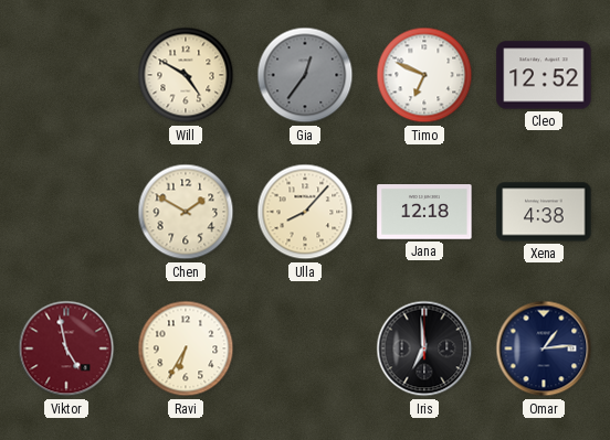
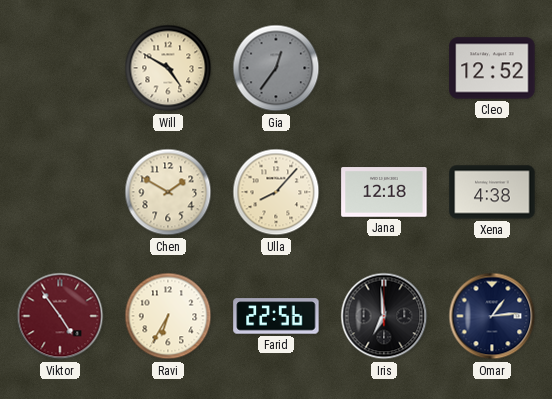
Timo: 6:49 -> none
Viktor: 4:58 -> 4:54
Farid: none -> 22:56
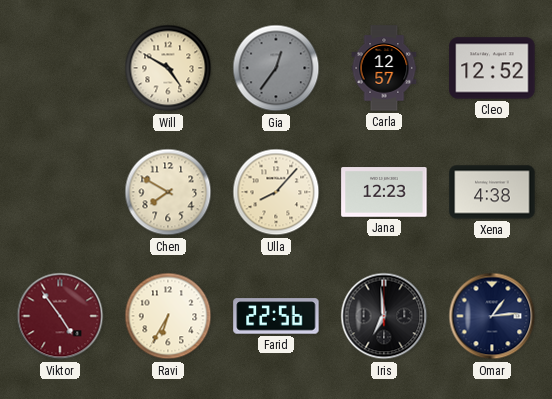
Carla: none -> 12:57
Chen: 1:50 -> 7:50
Jana: 12:18 -> 12:23
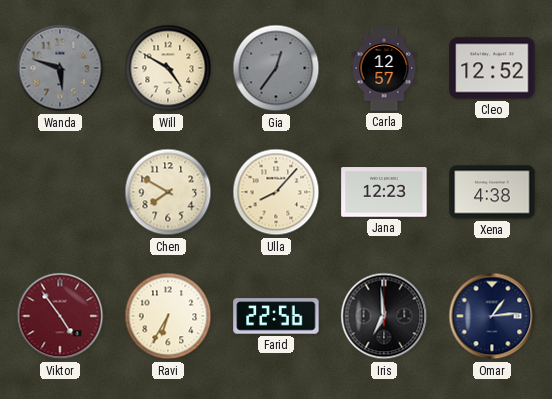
Wanda: none -> 5:48
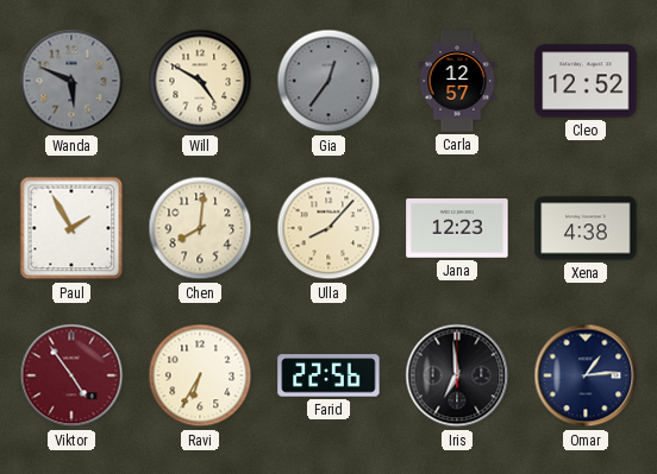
Wanda: 5:48 -> 5:49
Paul: none -> 1:55
Chen: 7:50 -> 8:01
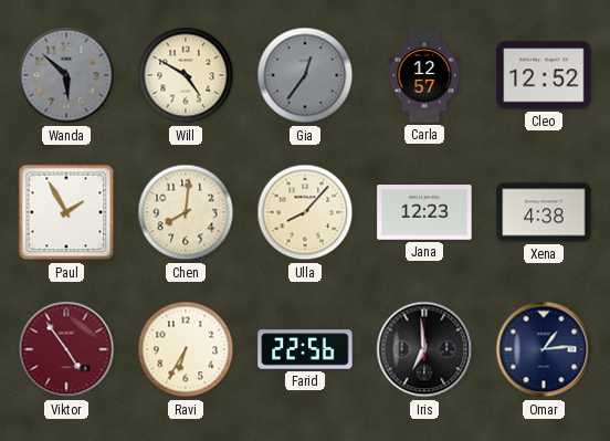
Wanda: 5:49 -> 5:52
